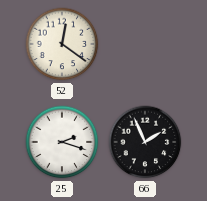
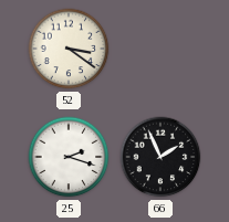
52: 12:21 -> 3:21
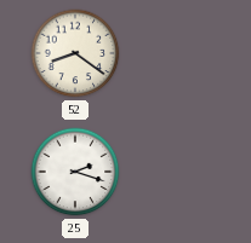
52: 3:21 -> 8:21
66: 1:56 -> none
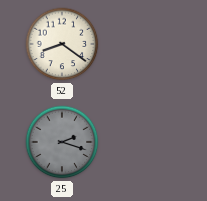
25 dial: white -> grey
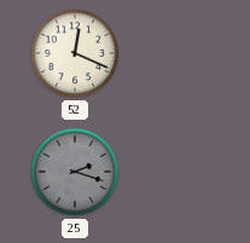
52: 8:21 -> 12:19
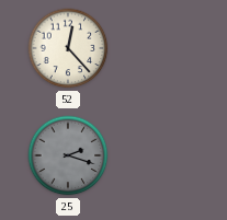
52: 12:19 -> 12:23
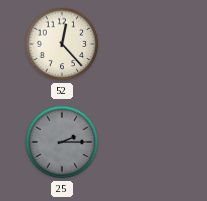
25: 2:18 -> 2:15
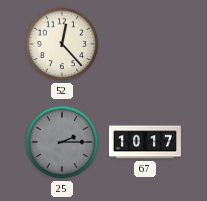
67: none -> 10:17
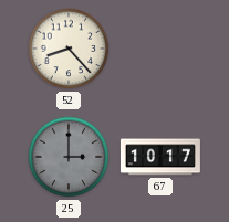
52: 12:23 -> 8:23
25: 2:15 -> 3:00
